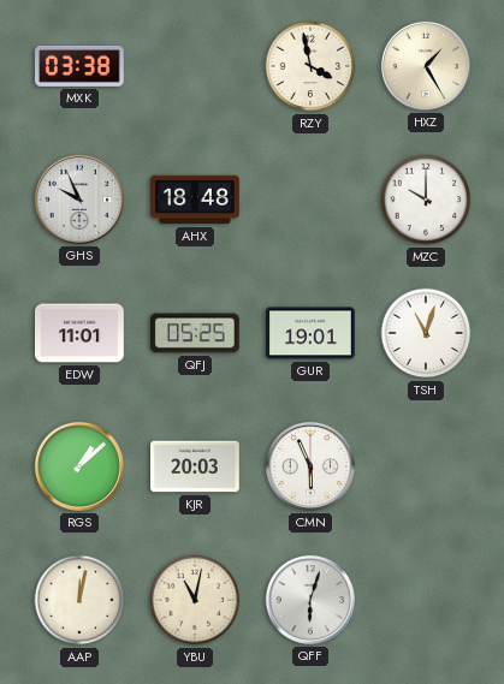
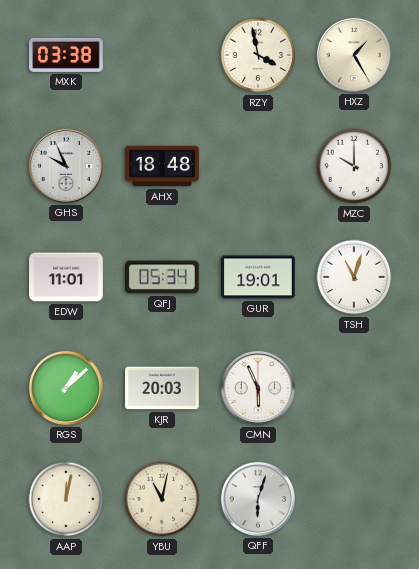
QFJ: 05:25 -> 05:34
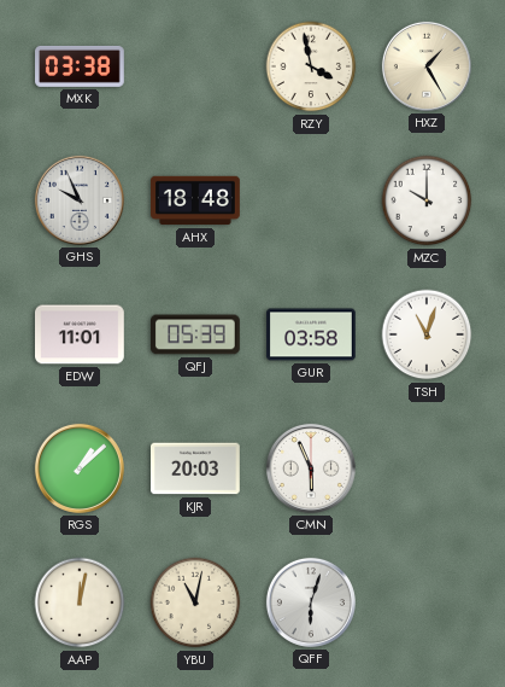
QFJ: 05:34 -> 05:39
GUR: 19:01 -> 03:58
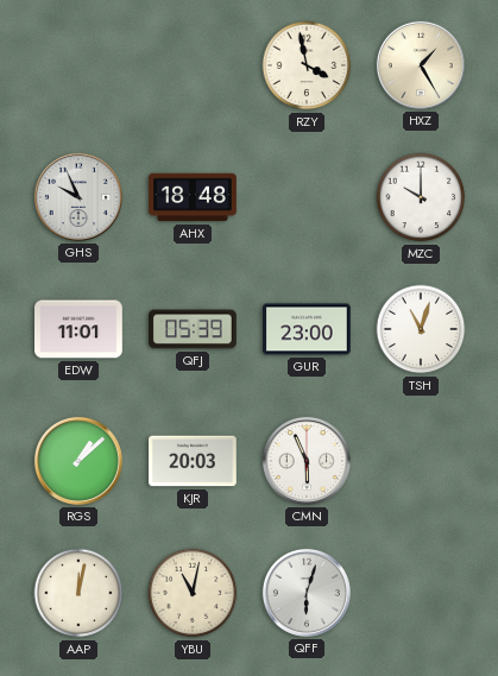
MXK: 03:38 -> none
GUR: 03:58 -> 23:00
